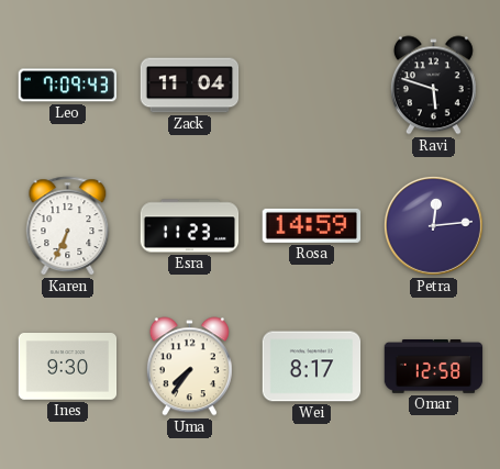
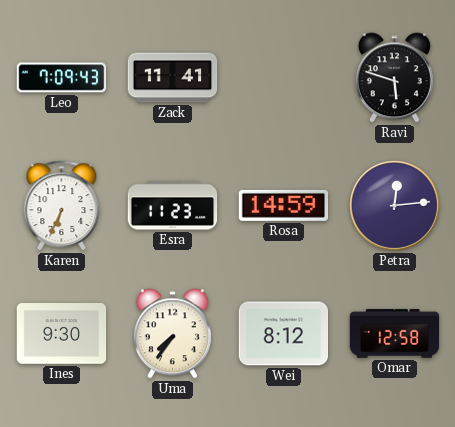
Zack: 11:04 -> 11:41
Wei: 8:17 -> 8:12
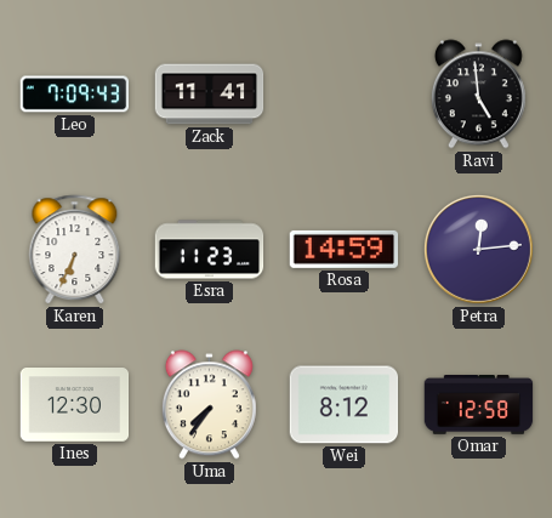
Ravi: 5:48 -> 4:59
Ines: 9:30 -> 12:30
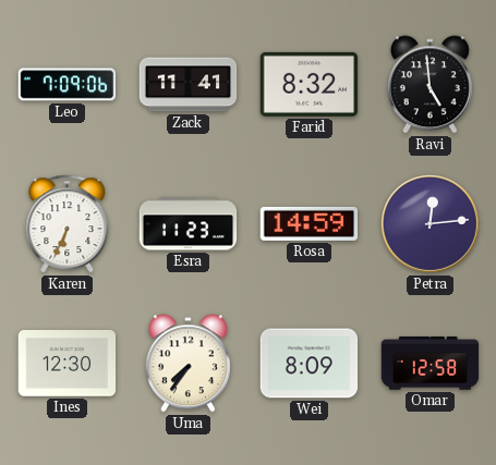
Leo: 7:09:43 -> 7:09:06
Farid: none -> 8:32
Wei: 8:12 -> 8:09
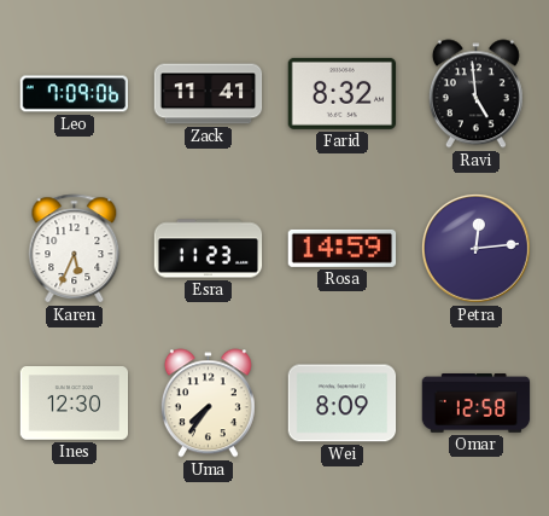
Karen: 6:34 -> 5:34
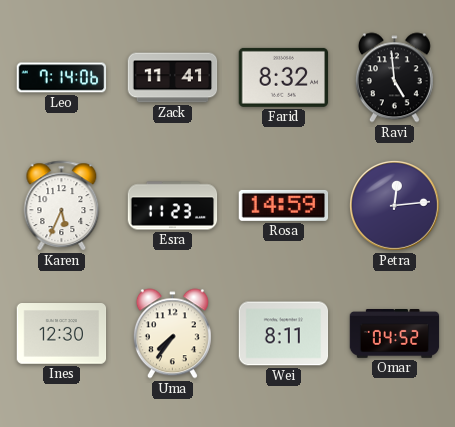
Leo: 7:09 -> 7:14
Wei: 8:09 -> 8:11
Omar: 12:58 -> 04:52
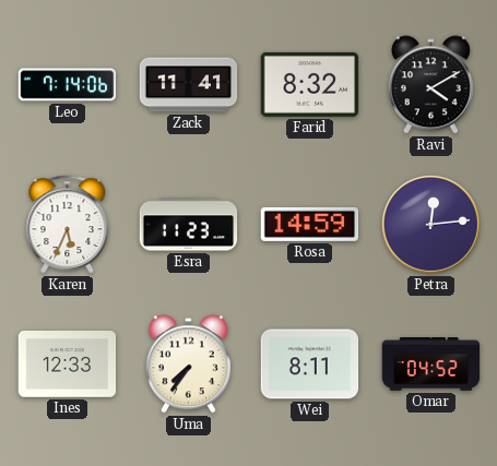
Ravi: 4:59 -> 4:10
Ines: 12:30 -> 12:33
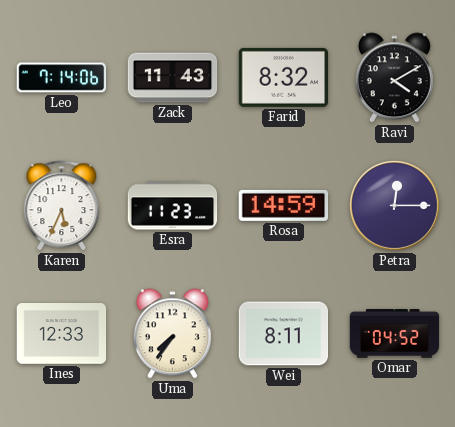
Zack: 11:41 -> 11:43
Petra: 12:14 -> 12:15
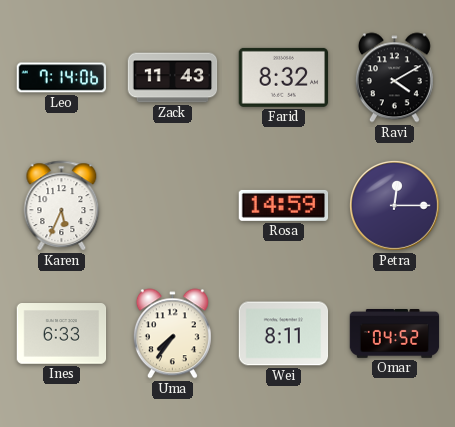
Esra: 11:23 -> none
Ines: 12:33 -> 6:33
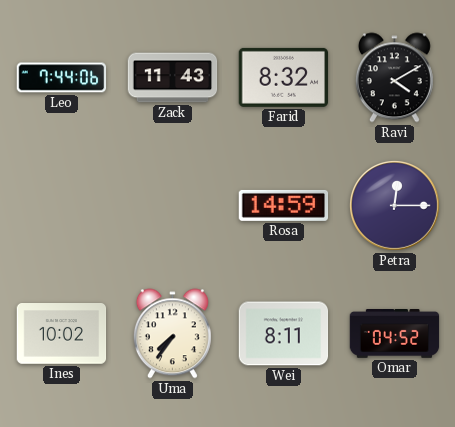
Leo: 7:14 -> 7:44
Karen: 5:34 -> none
Ines: 6:33 -> 10:02
